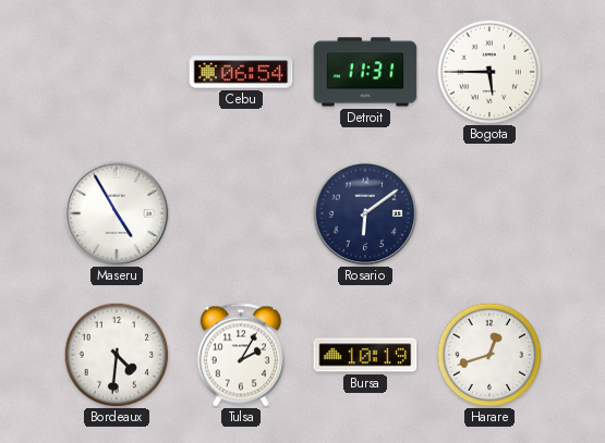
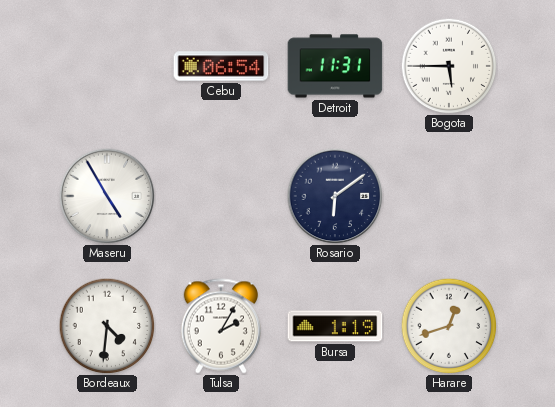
Bursa: 10:19 -> 1:19
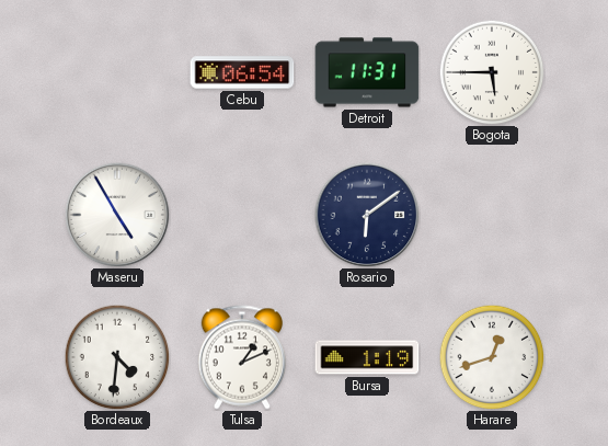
Tulsa: 2:05 -> 1:11
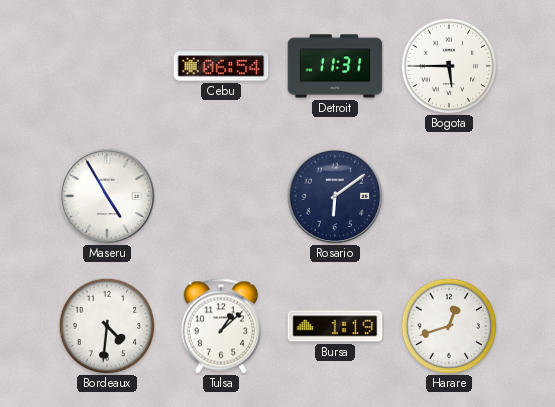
Tulsa: 1:11 -> 1:08
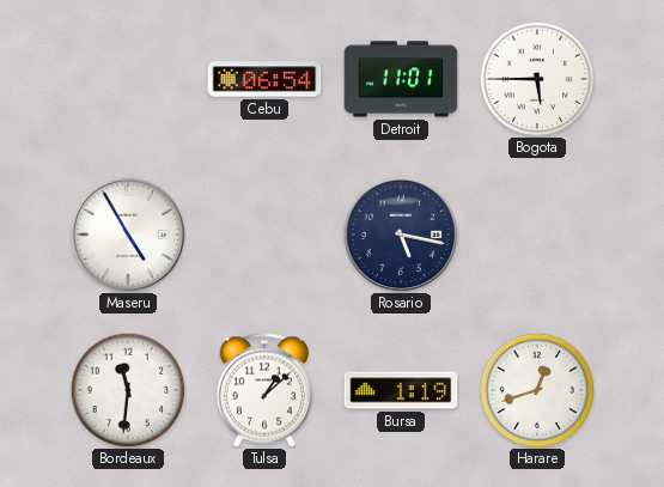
Detroit: 11:31 -> 11:01
Rosario: 6:09 -> 5:17
Bordeaux: 4:31 -> 11:31
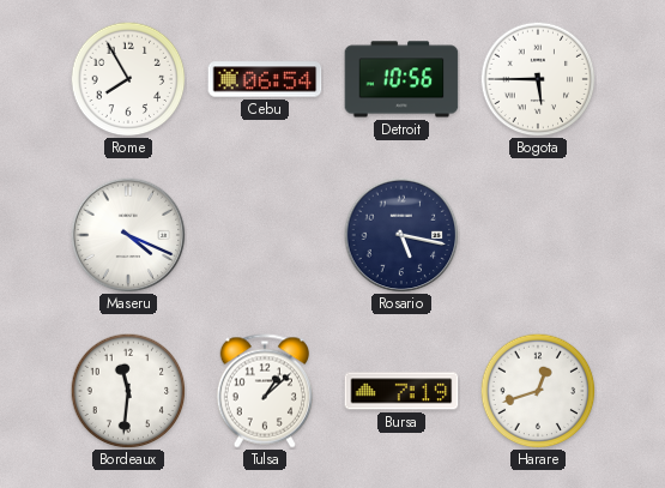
Rome: none -> 7:55
Detroit: 11:01 -> 10:56
Maseru: 4:55 -> 4:19
Bursa: 1:19 -> 7:19
